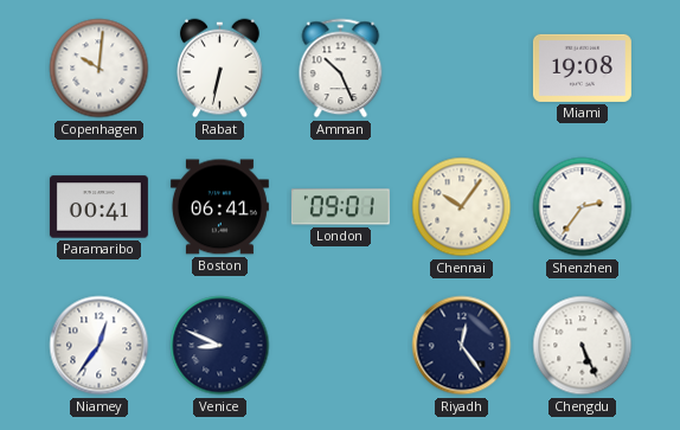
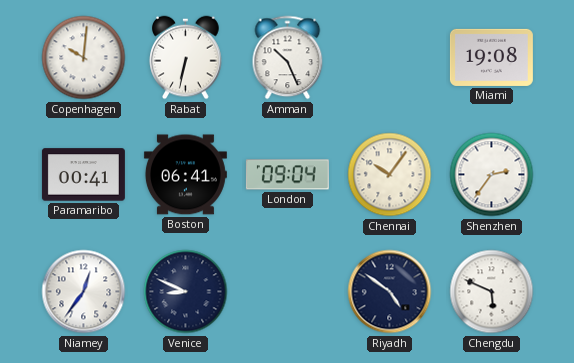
London: 09:01 -> 09:04
Riyadh: 12:24 -> 4:51
Chengdu: 5:26 -> 5:49
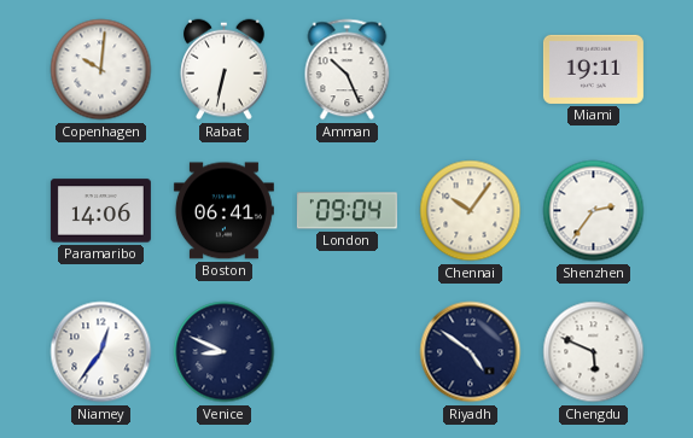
Miami: 19:08 -> 19:11
Paramaribo: 00:41 -> 14:06
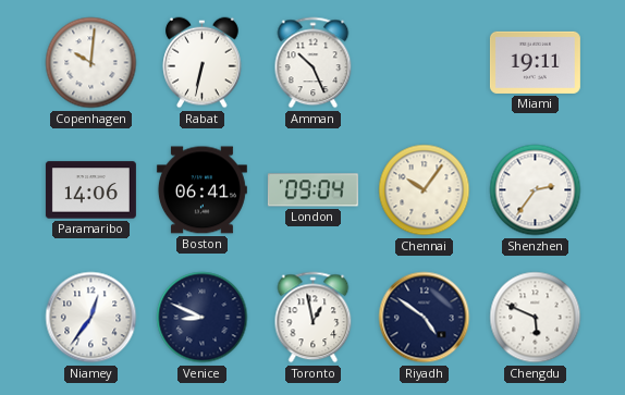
Toronto: none -> 12:58
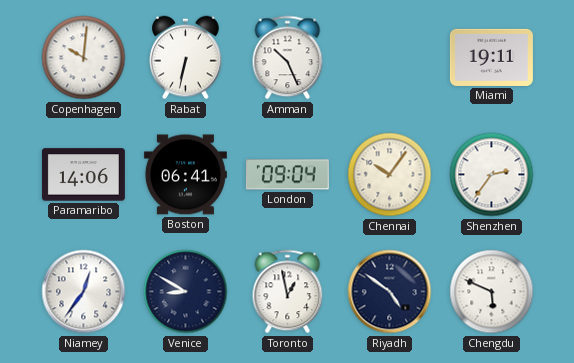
Venice: 8:49 -> 8:50
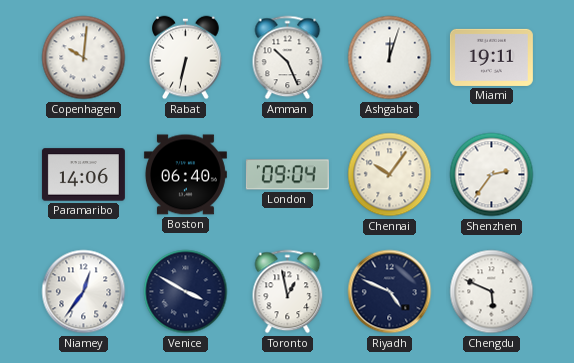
Ashgabat: none -> 12:03
Boston: 06:41 -> 06:40
Venice: 8:50 -> 3:50
Riyadh: 4:51 -> 4:49
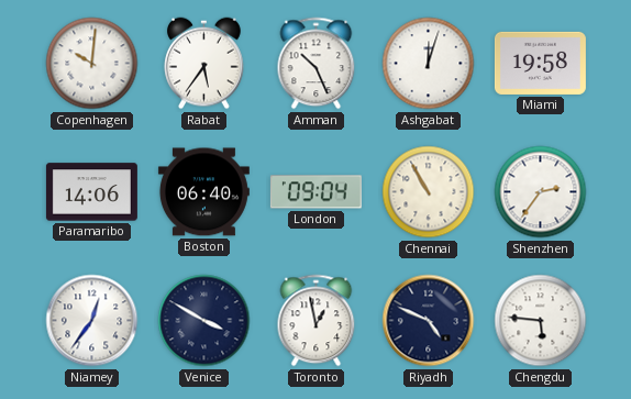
Rabat: 6:32 -> 5:36
Miami: 19:11 -> 19:58
Chennai: 10:06 -> 10:55
Chengdu: 5:49 -> 5:46
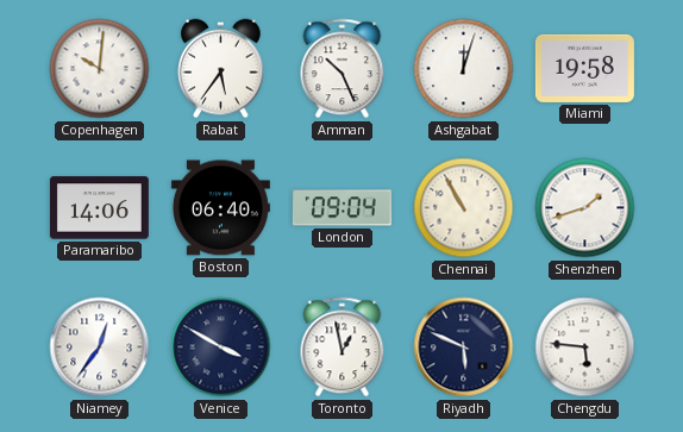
Shenzhen: 2:36 -> 1:42
Riyadh: 4:49 -> 5:49
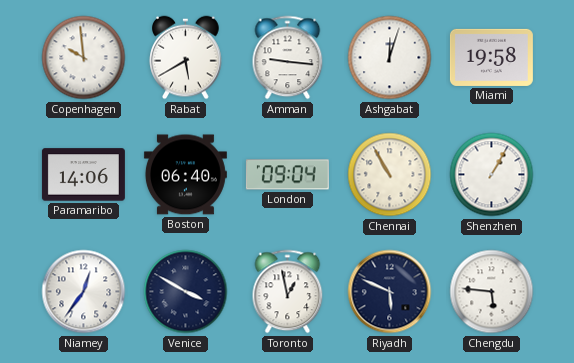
Copenhagen: 10:01 -> 9:59
Rabat: 5:36 -> 5:40
Amman: 10:26 -> 9:16
Shenzhen: 1:42 -> 1:05
